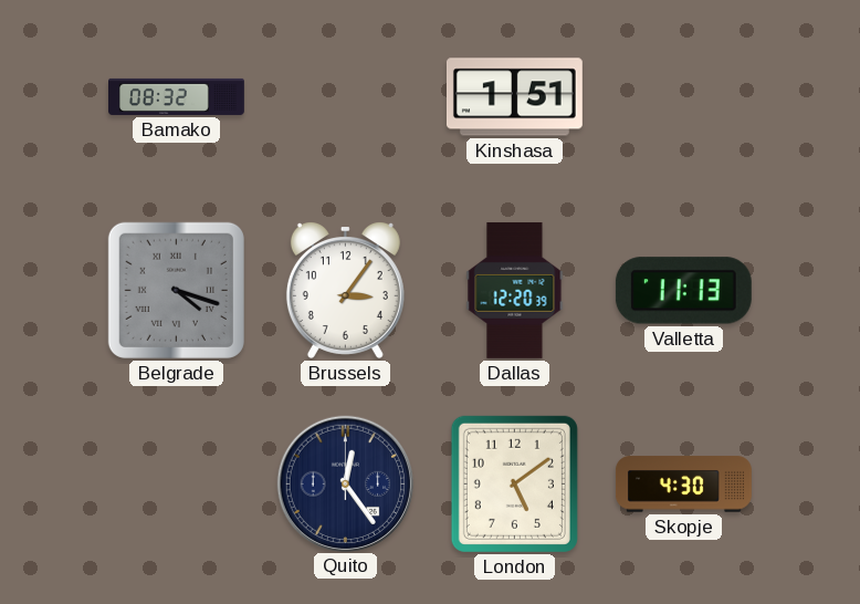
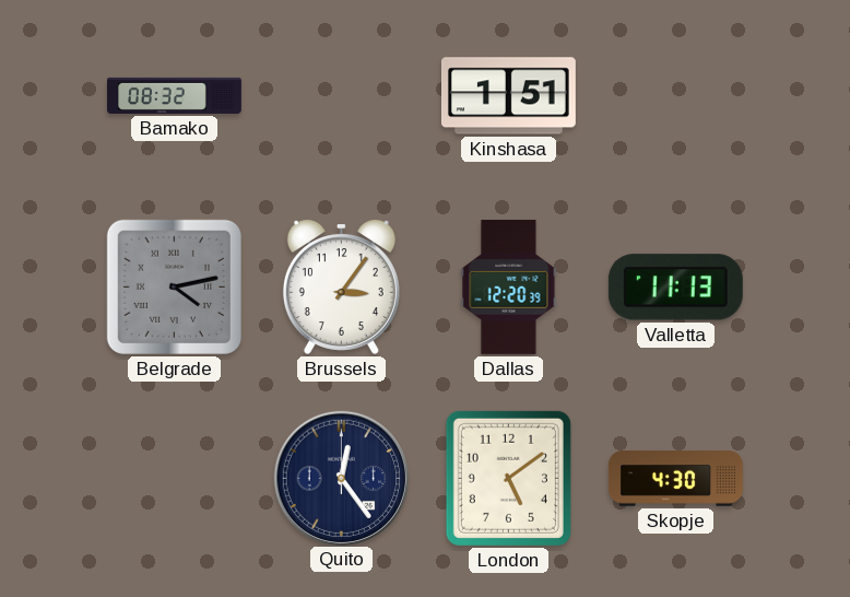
Belgrade: 4:18 -> 4:13
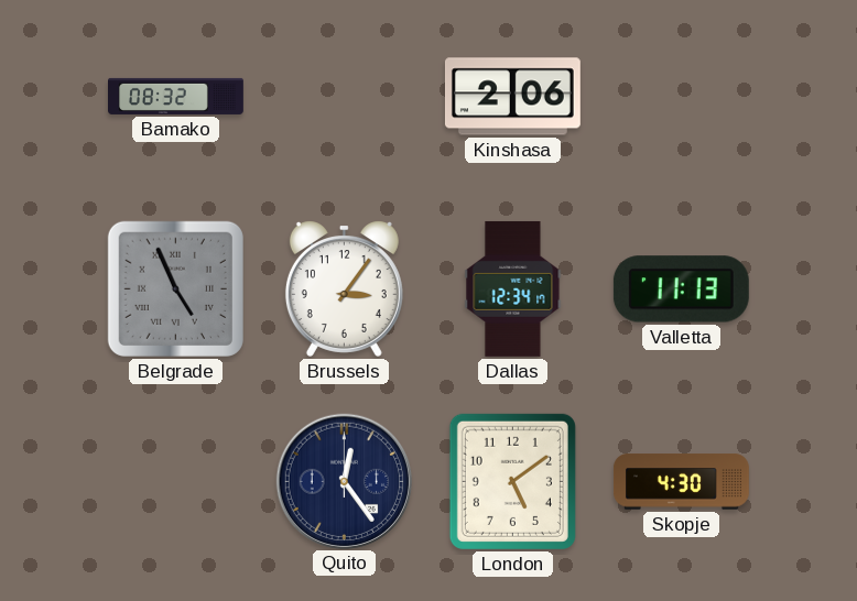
Kinshasa: 1:51 -> 2:06
Belgrade: 4:13 -> 4:56
Dallas: 12:20 -> 12:34
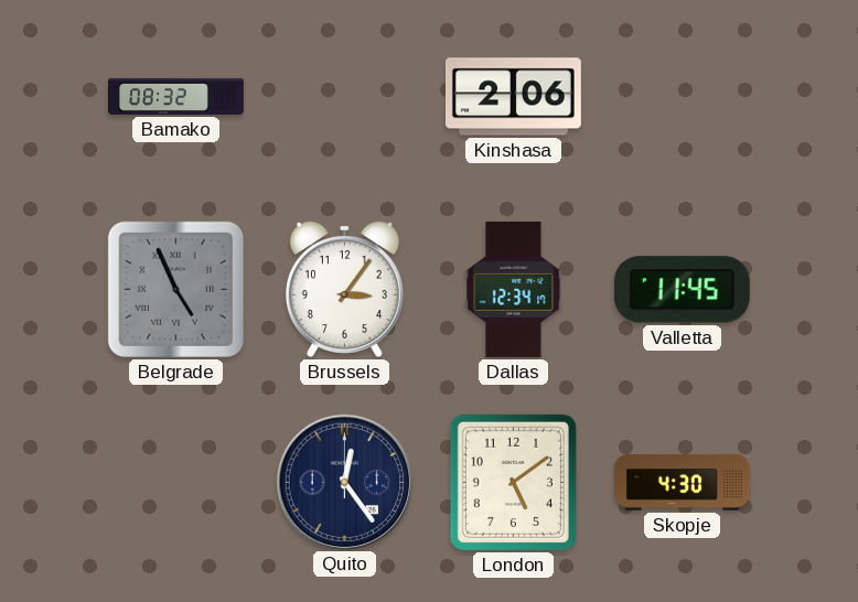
Valletta: 11:13 -> 11:45
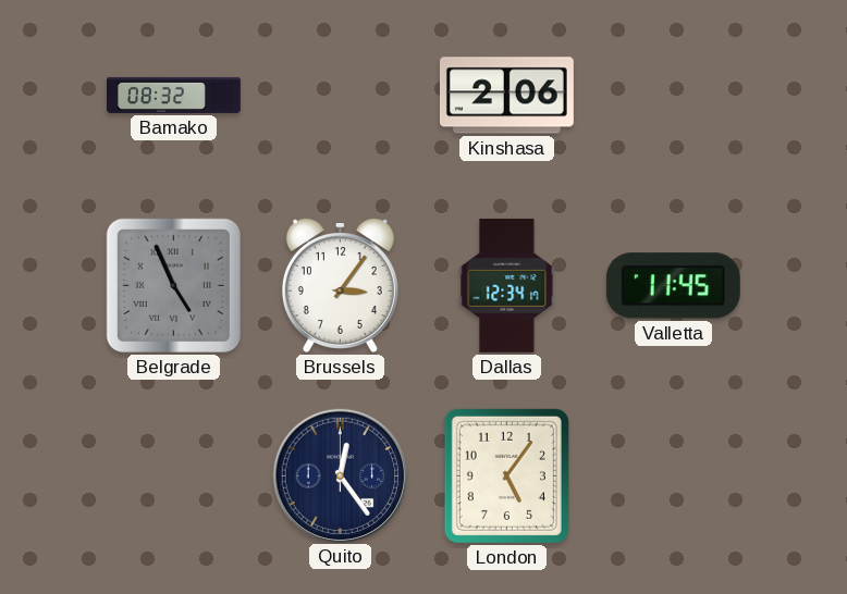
London: 5:09 -> 5:06
Skopje: 4:30 -> none
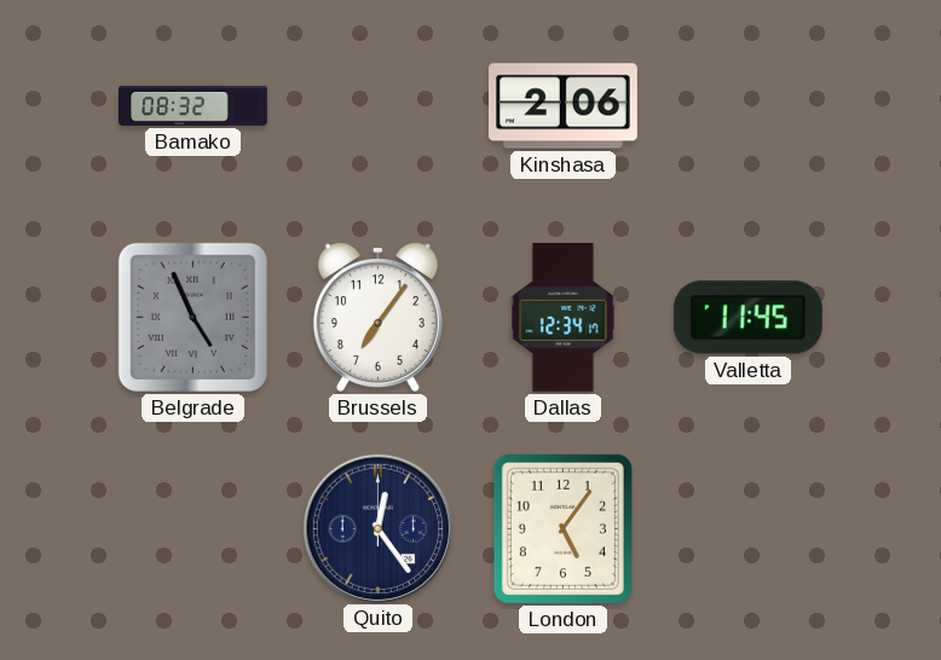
Brussels: 3:06 -> 7:06
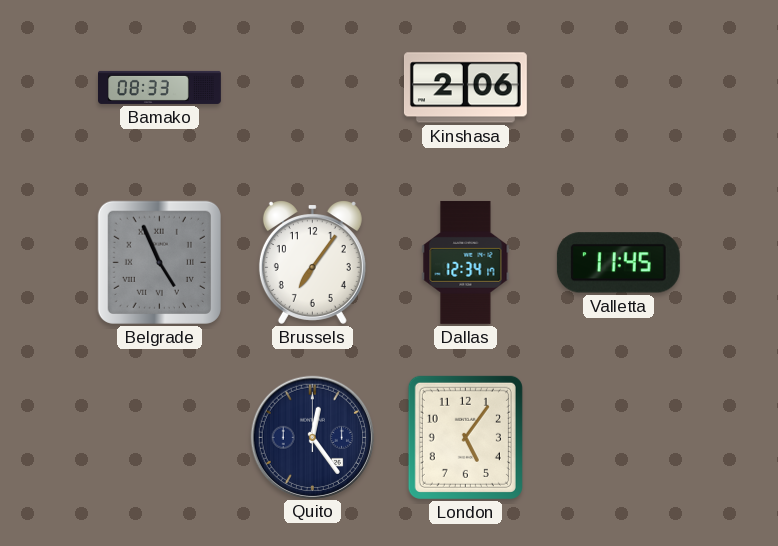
Bamako: 08:32 -> 08:33
